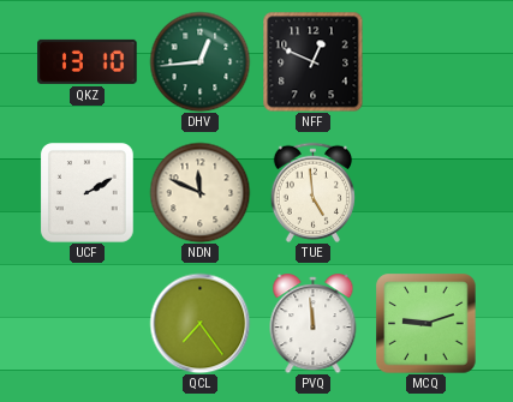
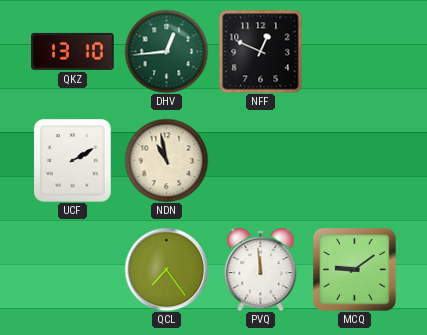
NDN: 11:49 -> 10:58
TUE: 4:59 -> none
MCQ: 9:12 -> 9:09
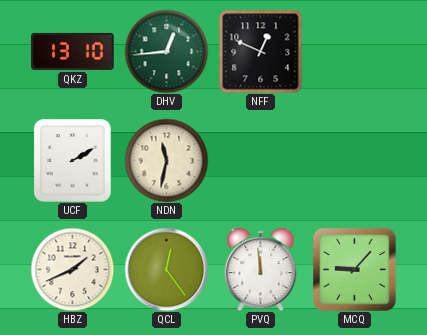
NDN: 10:58 -> 11:32
HBZ: none -> 1:41
QCL: 7:24 -> 12:24
MCQ: 9:09 -> 9:07
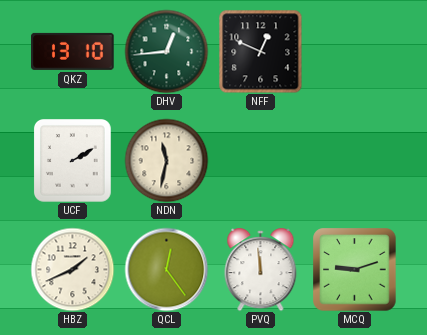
MCQ: 9:07 -> 9:12
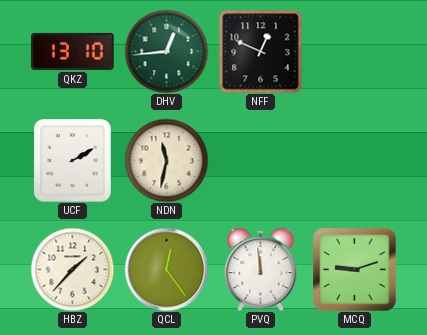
HBZ: 1:41 -> 1:37
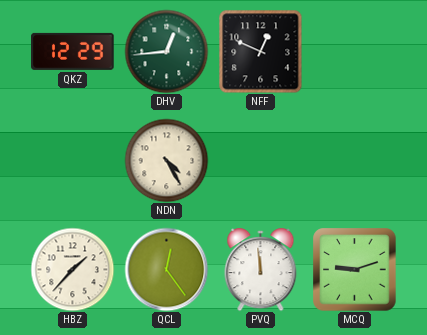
QKZ: 13:10 -> 12:29
UCF: 2:10 -> none
NDN: 11:32 -> 4:25
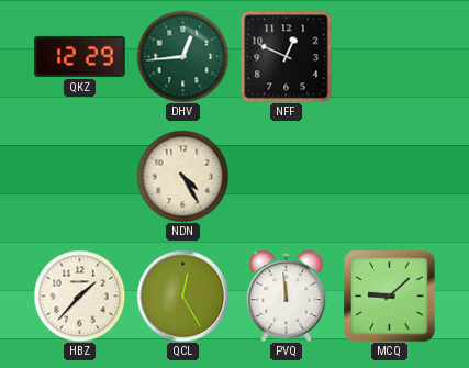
QCL: 12:24 -> 12:25
MCQ: 9:12 -> 9:08
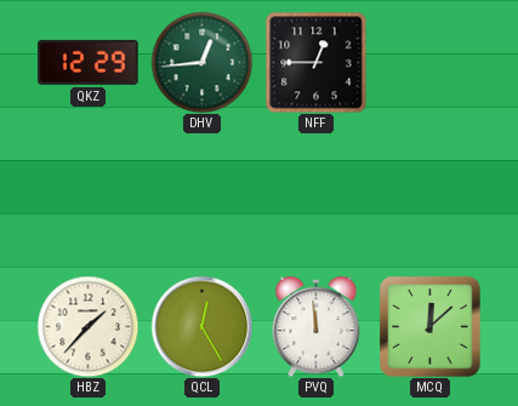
NFF: 12:49 -> 12:45
NDN: 4:25 -> none
MCQ: 9:08 -> 12:08
